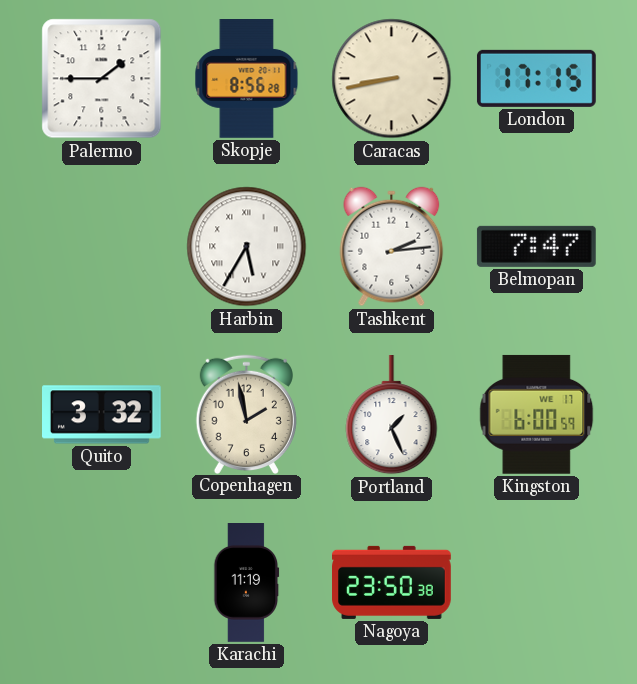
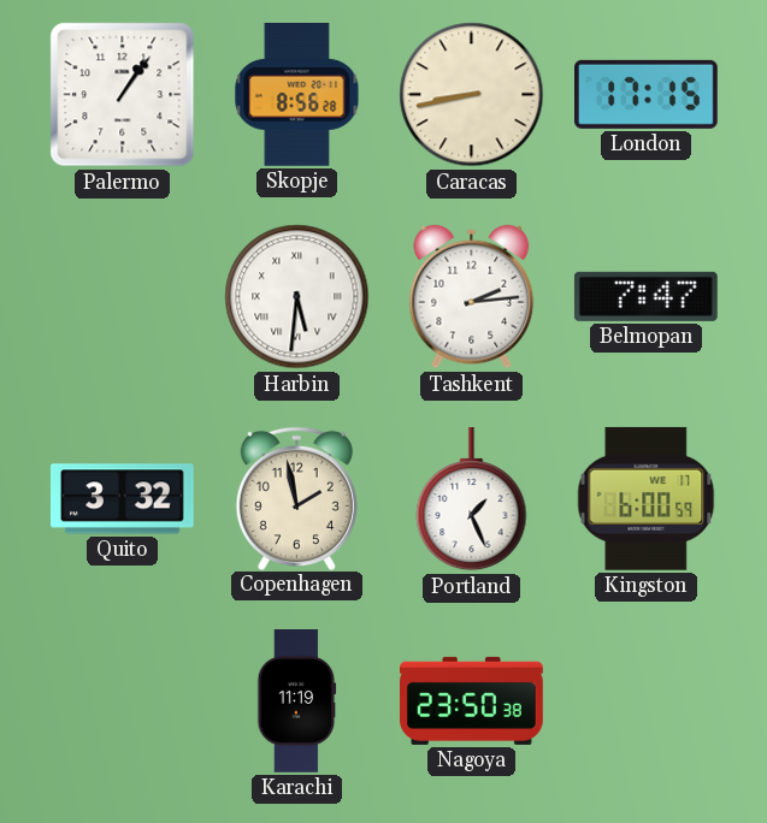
Palermo: 1:45 -> 1:06
Harbin: 5:35 -> 5:31
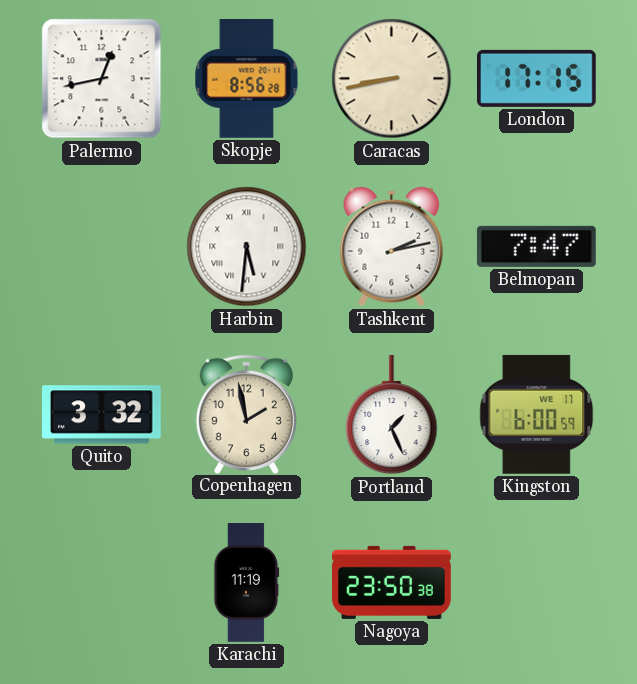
Palermo: 1:06 -> 12:43
Tashkent: 2:14 -> 2:13
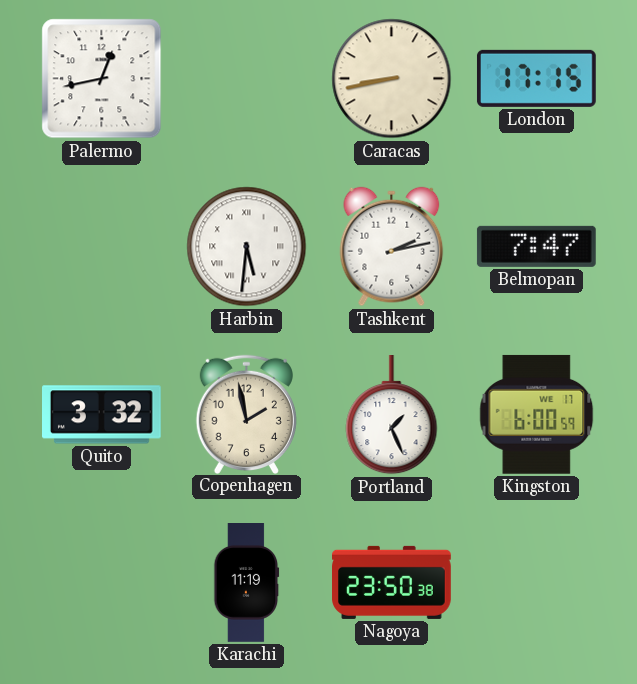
Skopje: 8:56 -> none
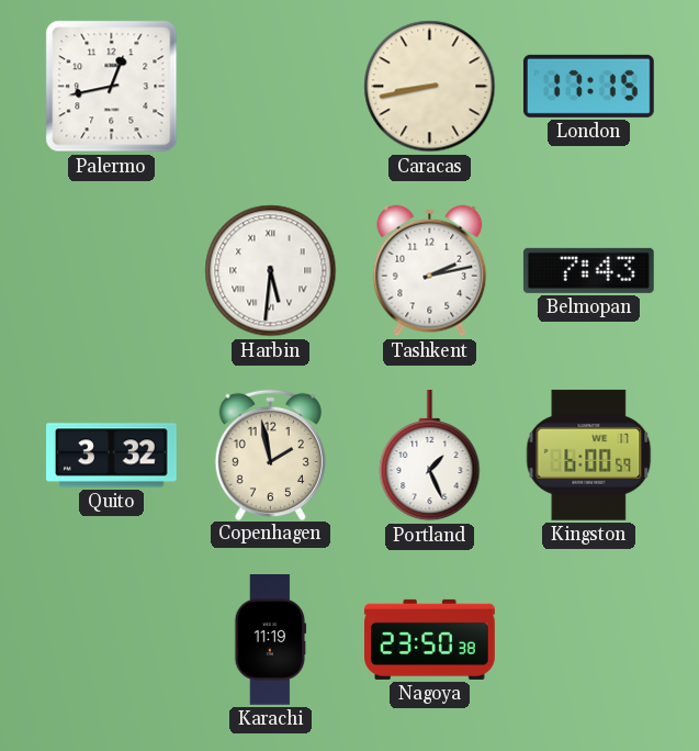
Belmopan: 7:47 -> 7:43
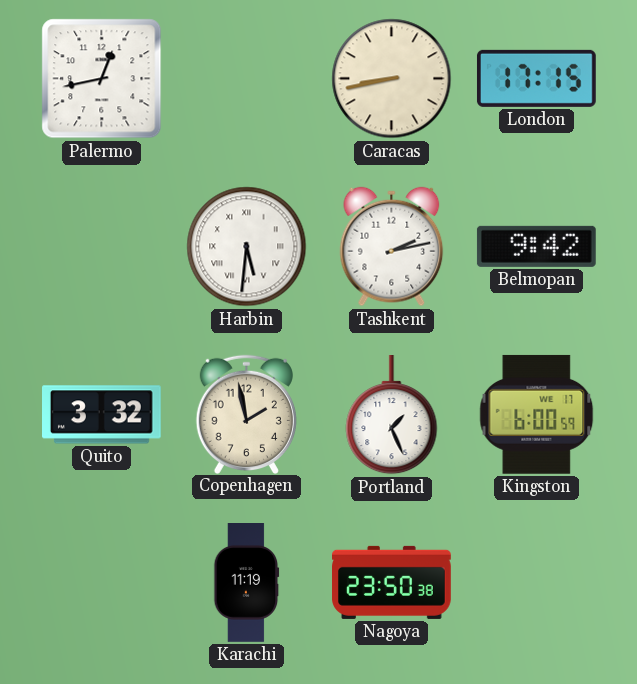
Belmopan: 7:43 -> 9:42
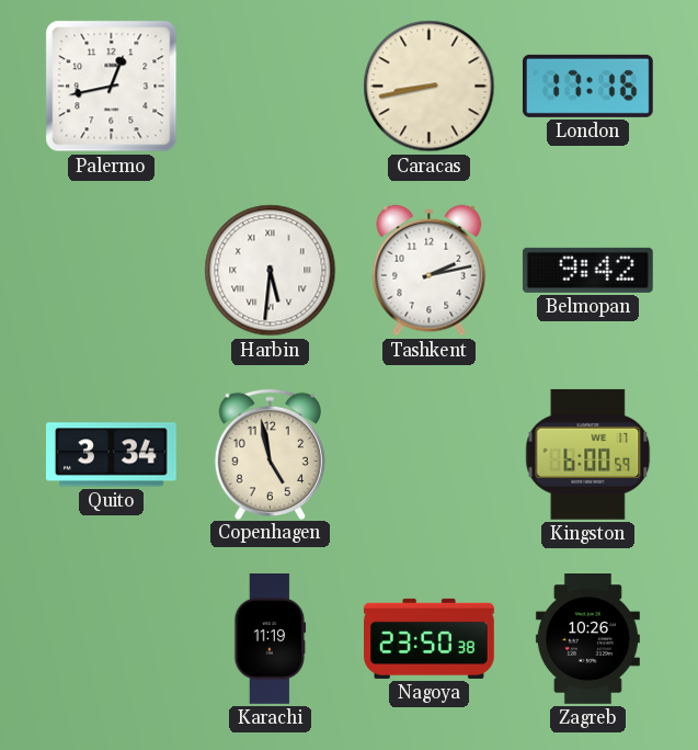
London: 17:15 -> 17:16
Quito: 3:32 -> 3:34
Copenhagen: 1:58 -> 4:58
Portland: 1:26 -> none
Zagreb: none -> 10:26
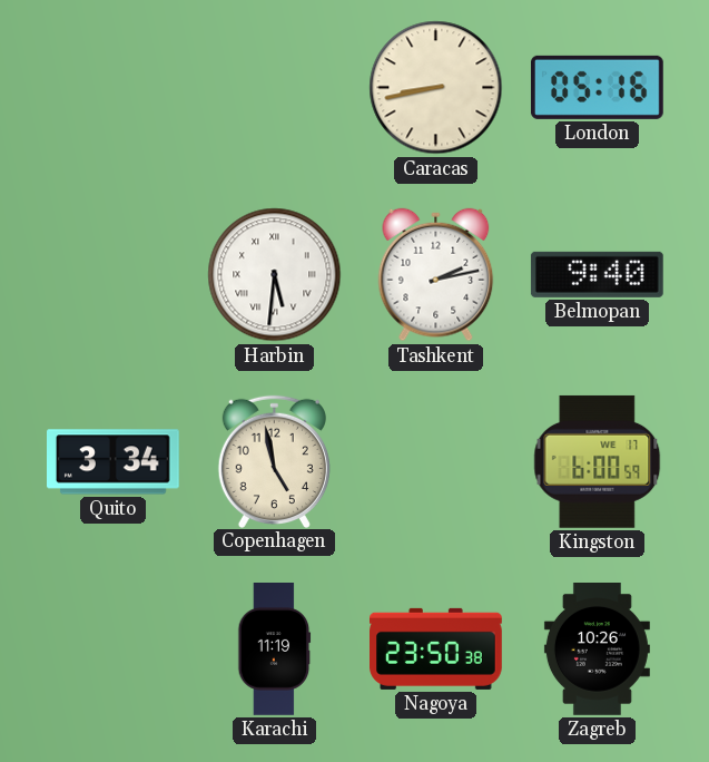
Palermo: 12:43 -> none
London: 17:16 -> 05:16
Belmopan: 9:42 -> 9:40
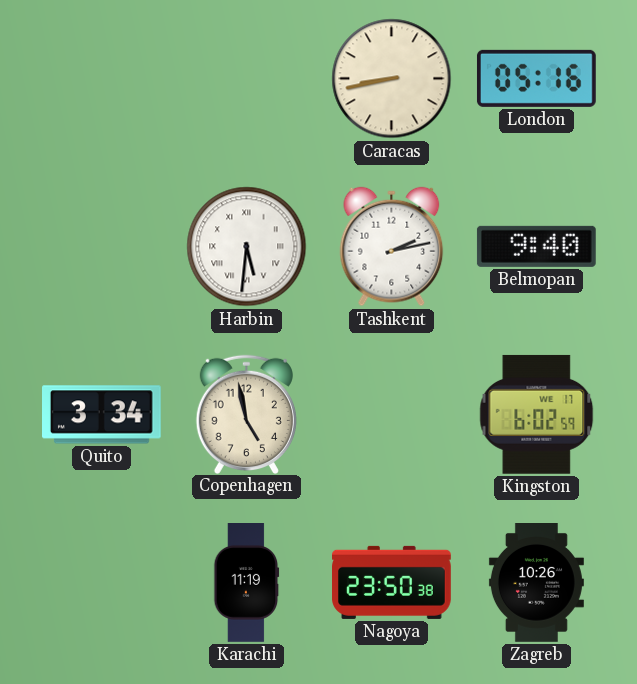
Kingston: 6:00 -> 6:02
